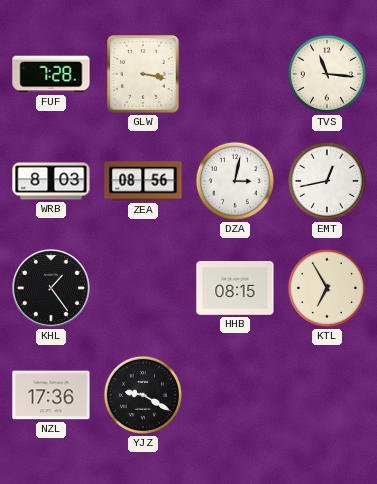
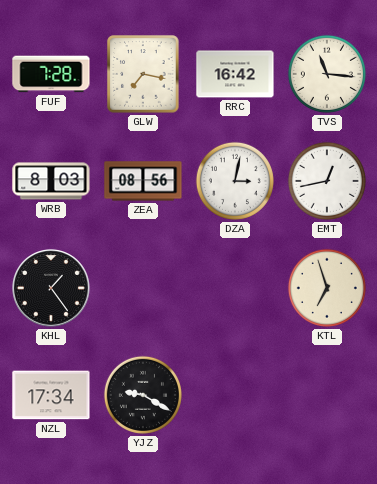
GLW: 3:17 -> 7:17
RRC: none -> 16:42
HHB: 08:15 -> none
KTL: 6:55 -> 6:57
NZL: 17:36 -> 17:34
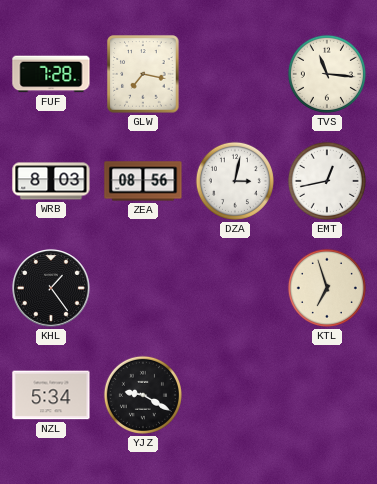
RRC: 16:42 -> none
NZL: 17:34 -> 5:34
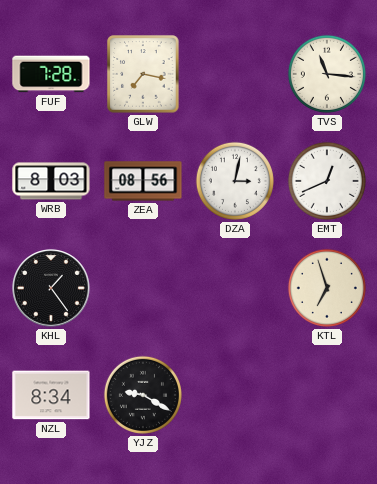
EMT: 12:43 -> 12:41
NZL: 5:34 -> 8:34
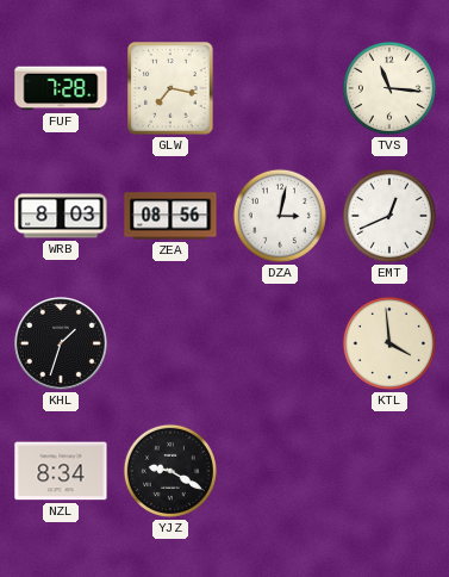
KHL: 1:24 -> 1:33
KTL: 6:57 -> 3:59
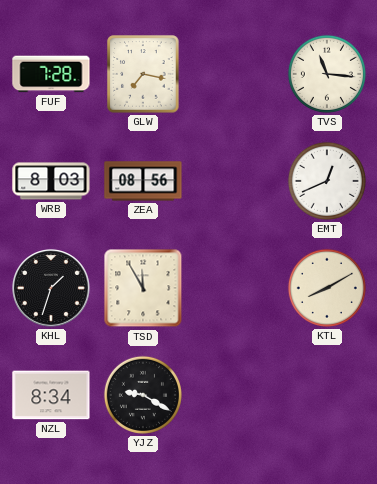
DZA: 3:02 -> none
TSD: none -> 11:55
KTL: 3:59 -> 8:10
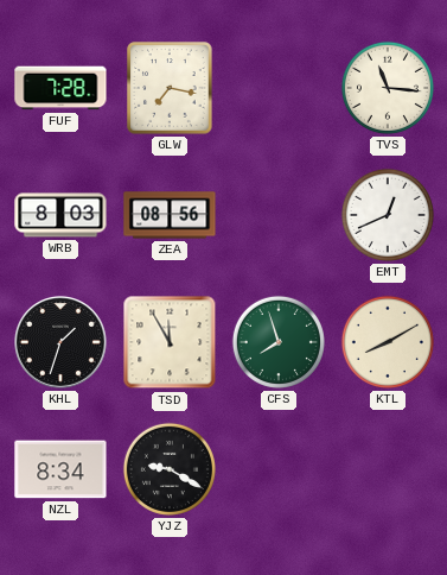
CFS: none -> 7:57
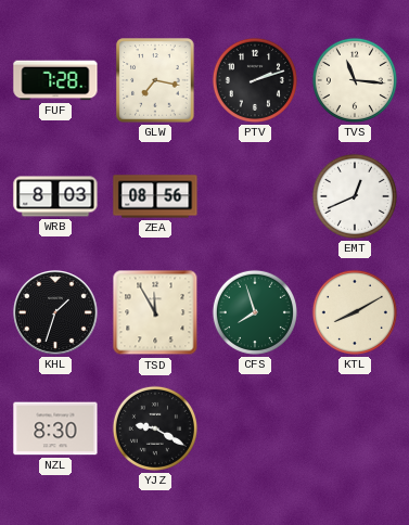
PTV: none -> 2:12
NZL: 8:34 -> 8:30
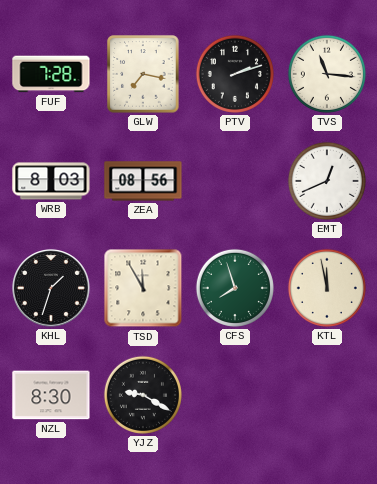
KTL: 8:10 -> 11:58
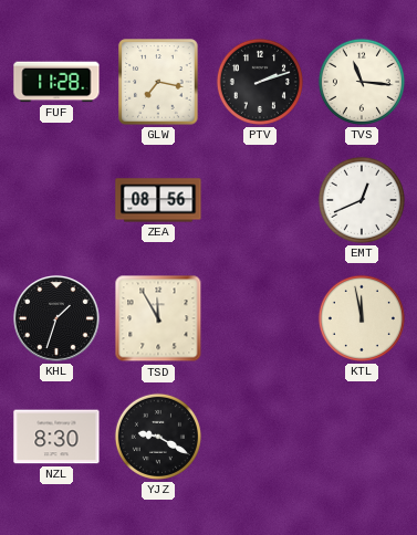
FUF: 7:28 -> 11:28
WRB: 8:03 -> none
CFS: 7:57 -> none
